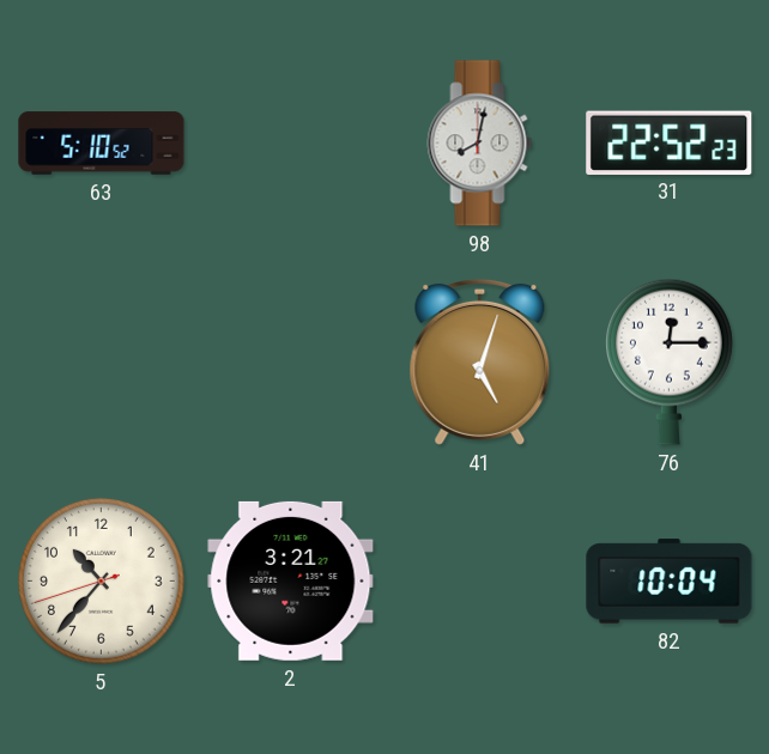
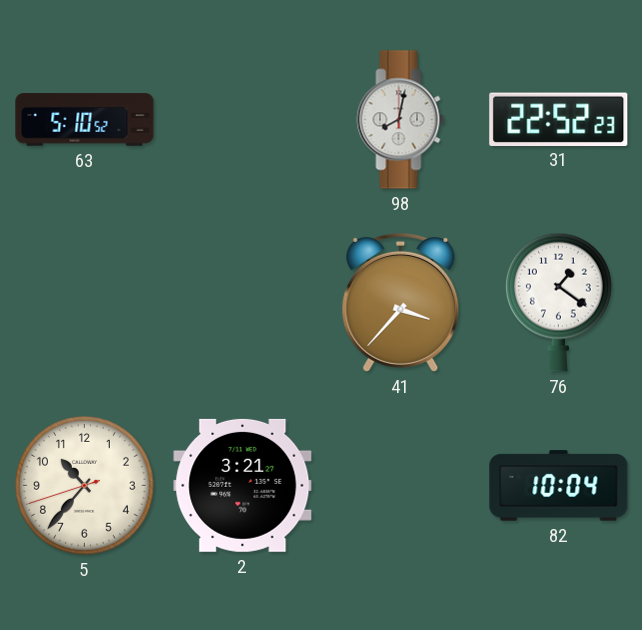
41: 5:03 -> 3:37
76: 12:15 -> 1:21
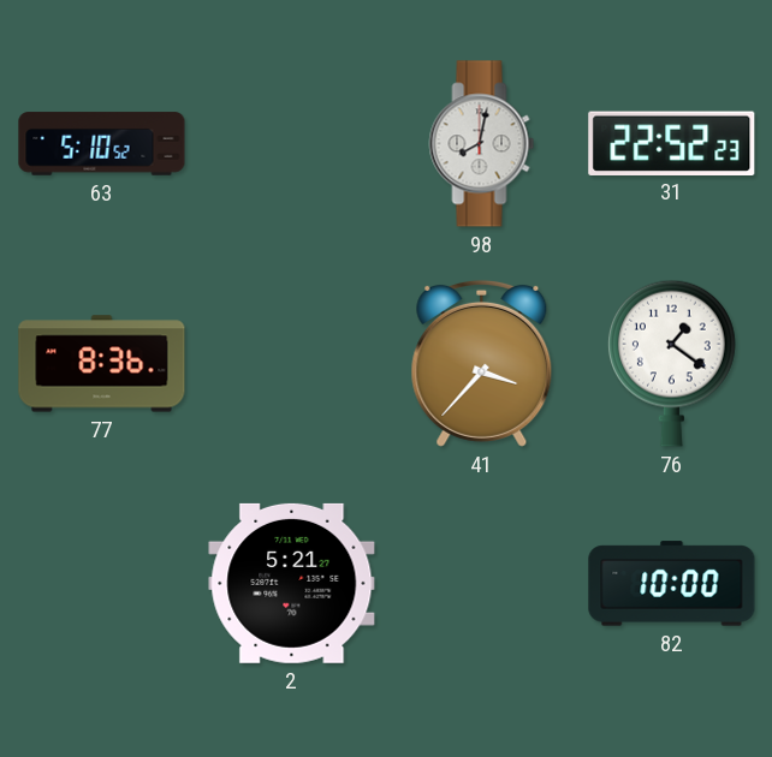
77: none -> 8:36
5: 10:36 -> none
2: 3:21 -> 5:21
82: 10:04 -> 10:00
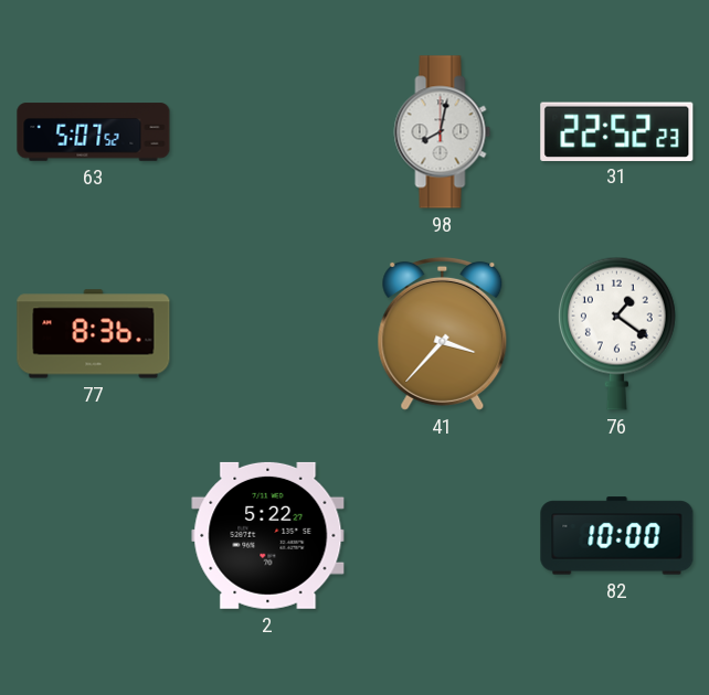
63: 5:10 -> 5:07
2: 5:21 -> 5:22
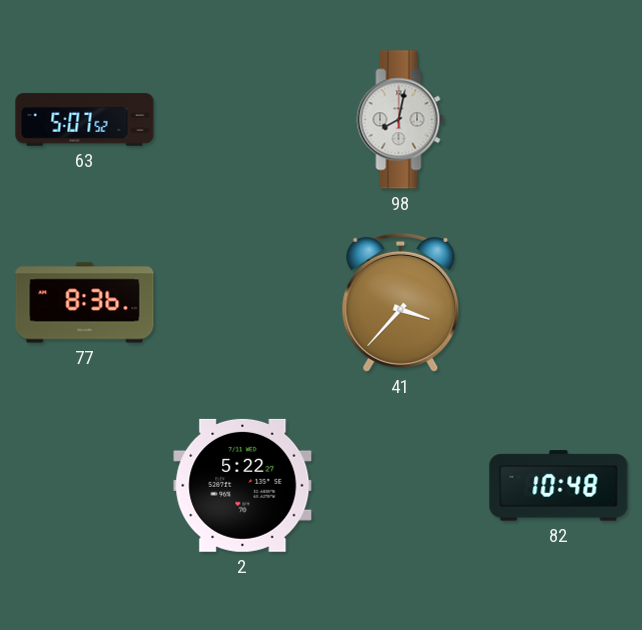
31: 22:52 -> none
76: 1:21 -> none
82: 10:00 -> 10:48
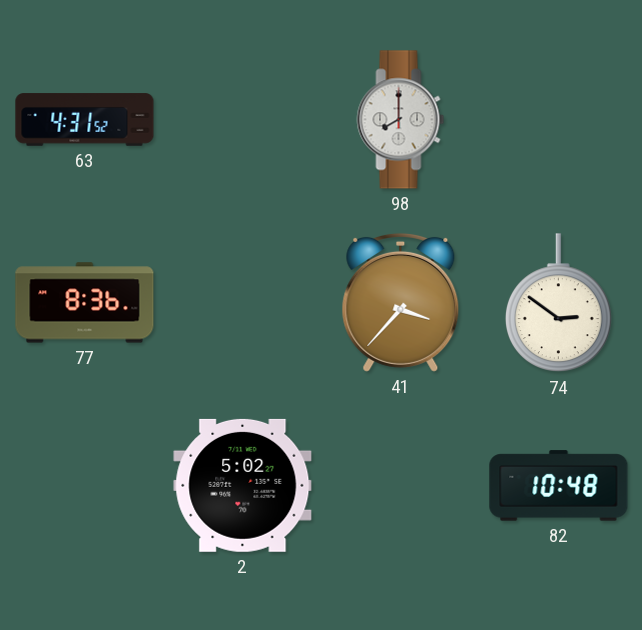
63: 5:07 -> 4:31
98: 8:02 -> 8:00
74: none -> 2:51
2: 5:22 -> 5:02
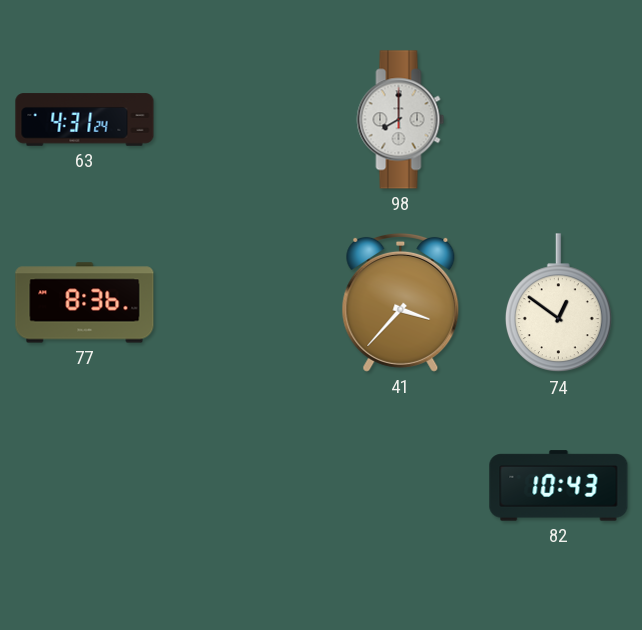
63: 4:31:52 -> 4:31:24
74: 2:51 -> 12:51
2: 5:02 -> none
82: 10:48 -> 10:43
